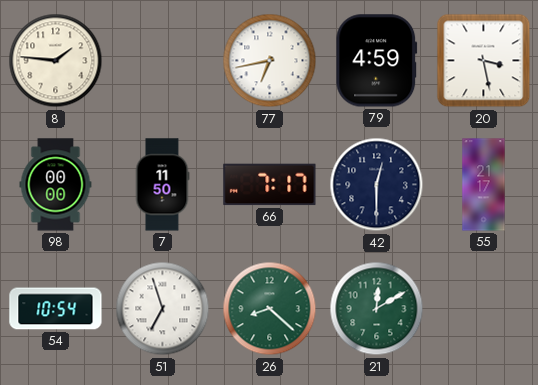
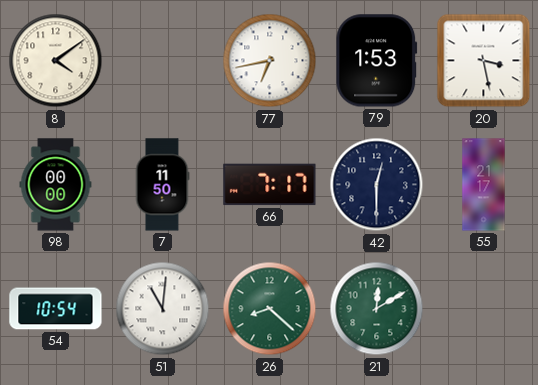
8: 1:46 -> 4:09
79: 4:59 -> 1:53
51: 6:57 -> 11:01
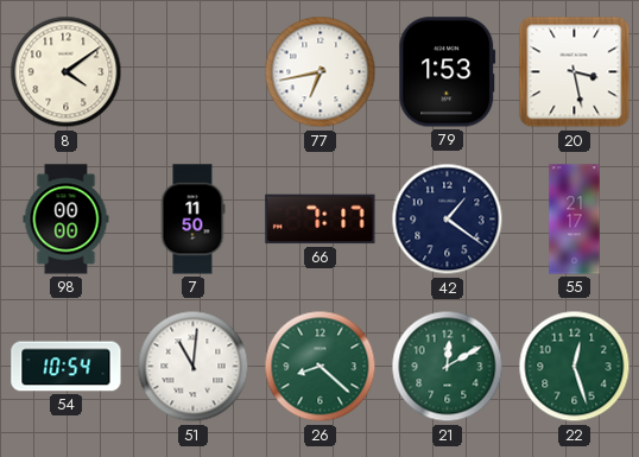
42: 12:30 -> 1:21
22: none -> 12:27
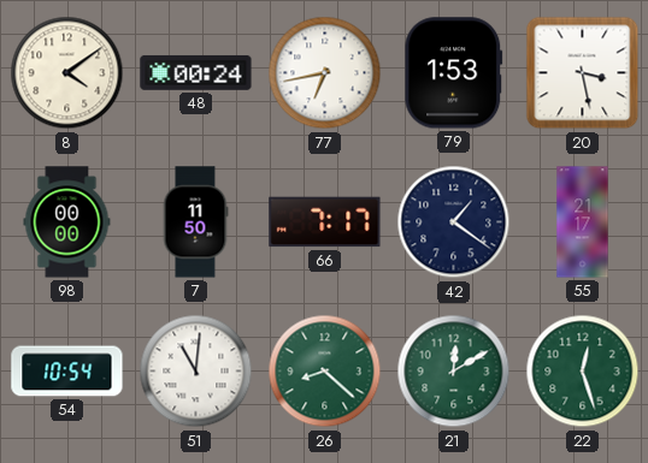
48: none -> 00:24
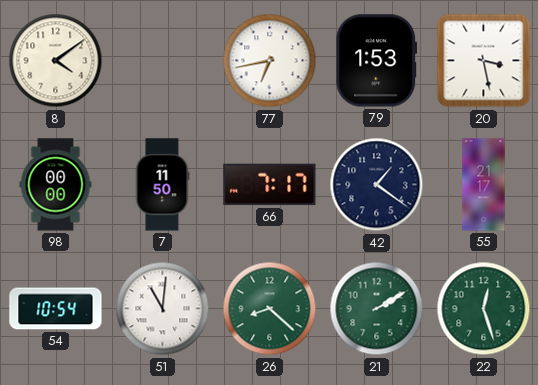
48: 00:24 -> none
21: 12:10 -> 2:10
